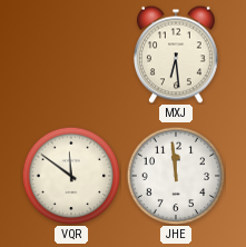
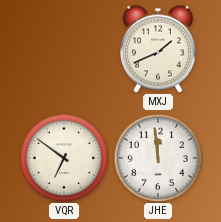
MXJ: 6:29 -> 1:41
VQR: 11:51 -> 6:51
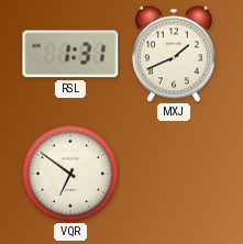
RSL: none -> 1:31
JHE: 11:59 -> none
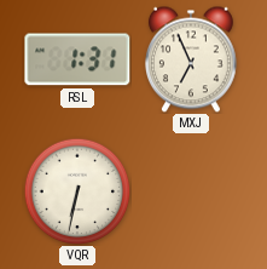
MXJ: 1:41 -> 6:56
VQR: 6:51 -> 6:32
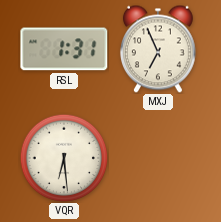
VQR: 6:32 -> 6:29
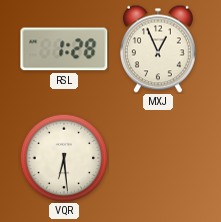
RSL: 1:31 -> 1:28
MXJ: 6:56 -> 12:56
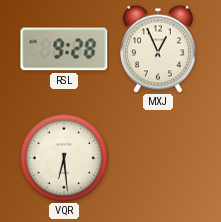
RSL: 1:28 -> 9:28
